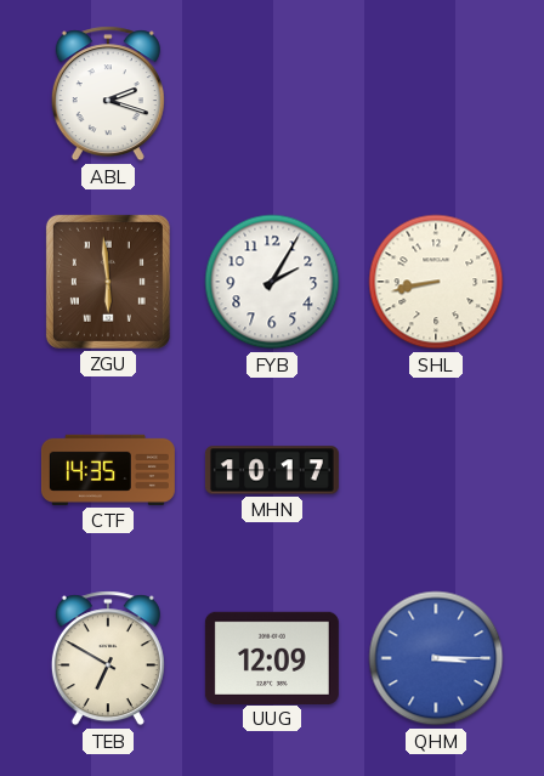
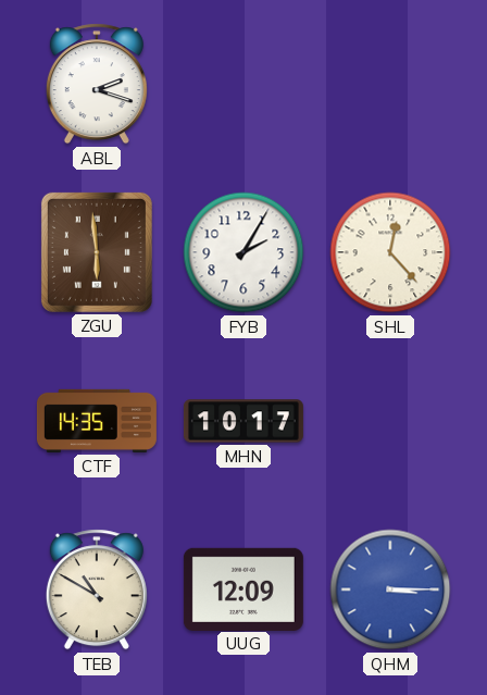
SHL: 8:43 -> 12:23
TEB: 6:50 -> 10:50
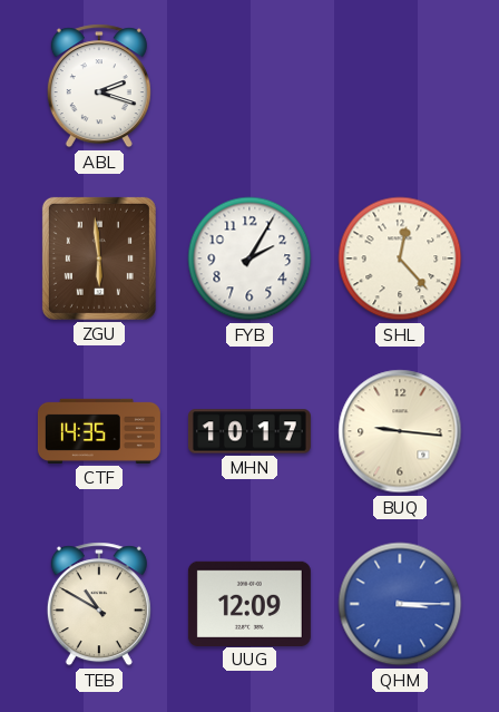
BUQ: none -> 9:16
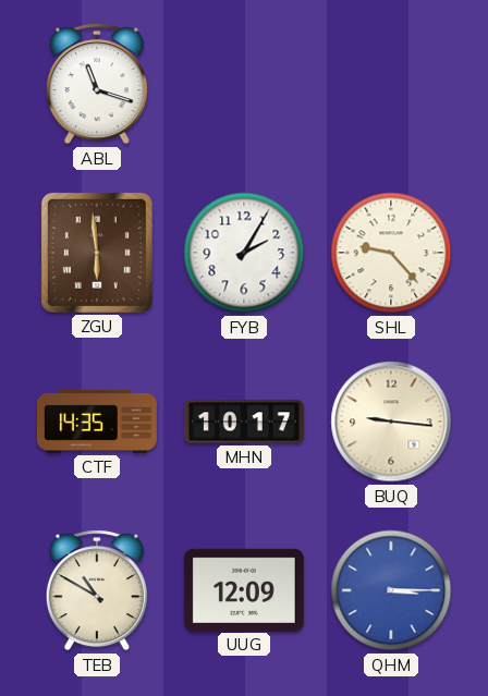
ABL: 2:18 -> 11:18
SHL: 12:23 -> 9:23
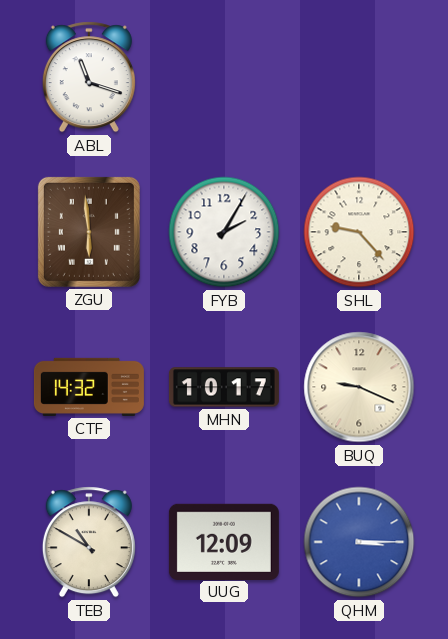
CTF: 14:35 -> 14:32
BUQ: 9:16 -> 9:19
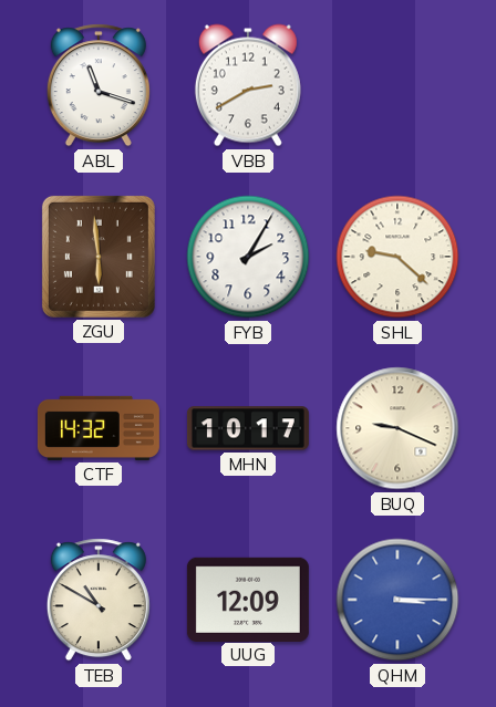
VBB: none -> 2:40
SHL: 9:23 -> 9:22
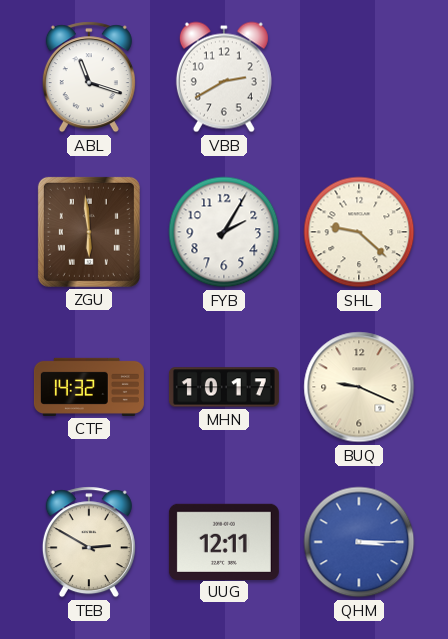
TEB: 10:50 -> 2:50
UUG: 12:09 -> 12:11
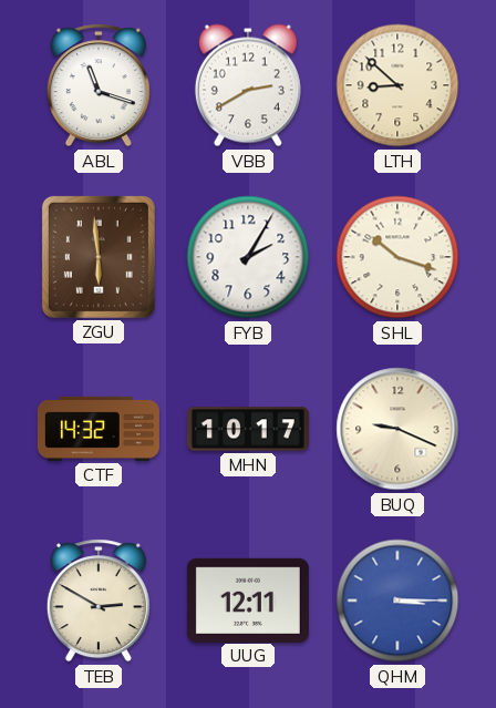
LTH: none -> 8:52
SHL: 9:22 -> 10:18
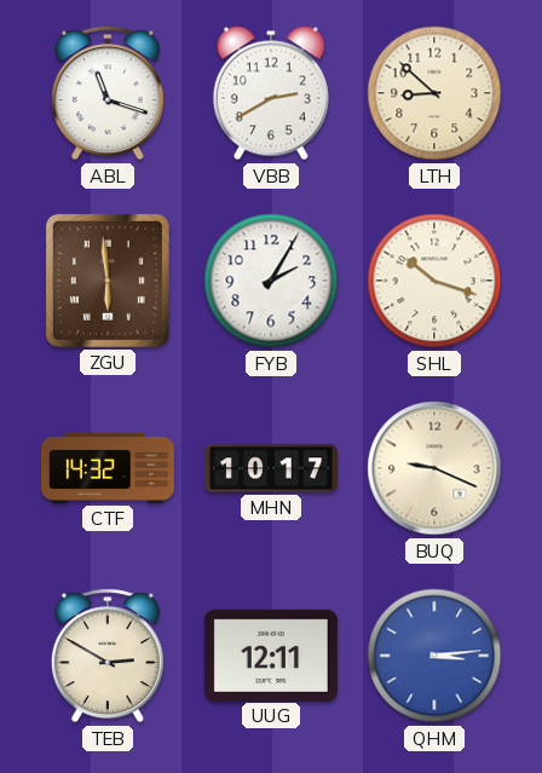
QHM: 3:15 -> 3:14
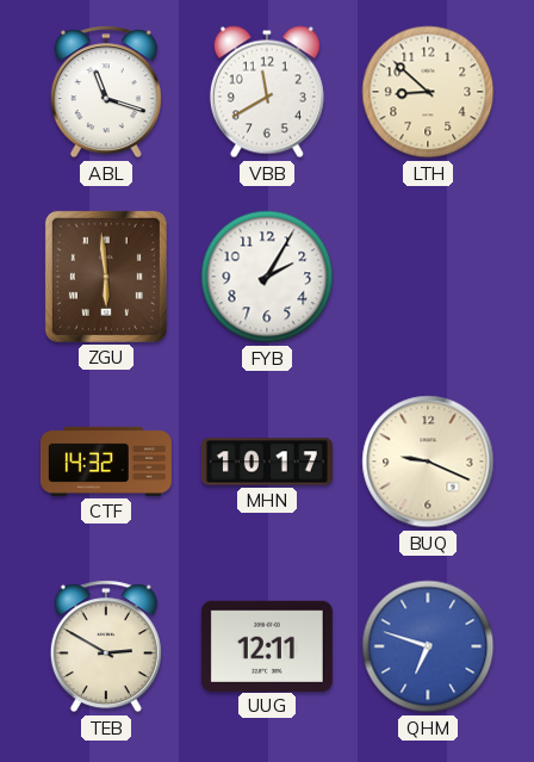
VBB: 2:40 -> 11:40
SHL: 10:18 -> none
QHM: 3:14 -> 6:48
